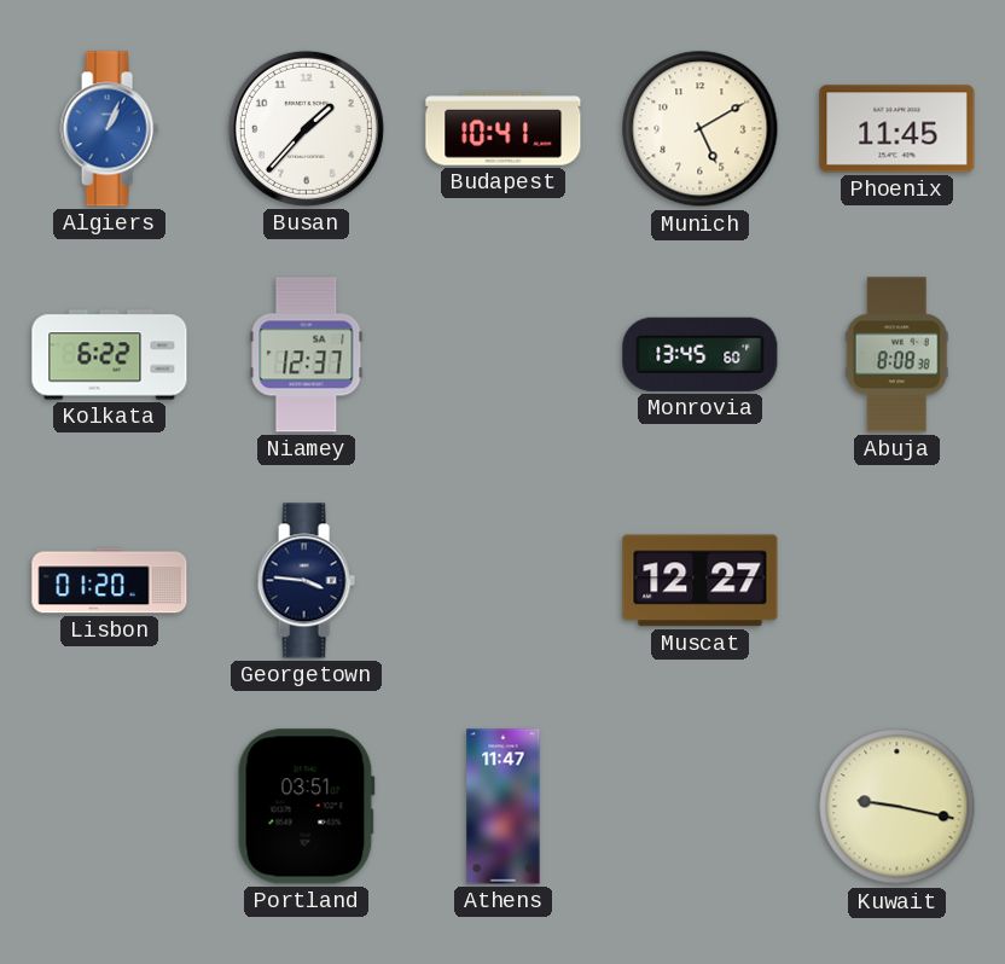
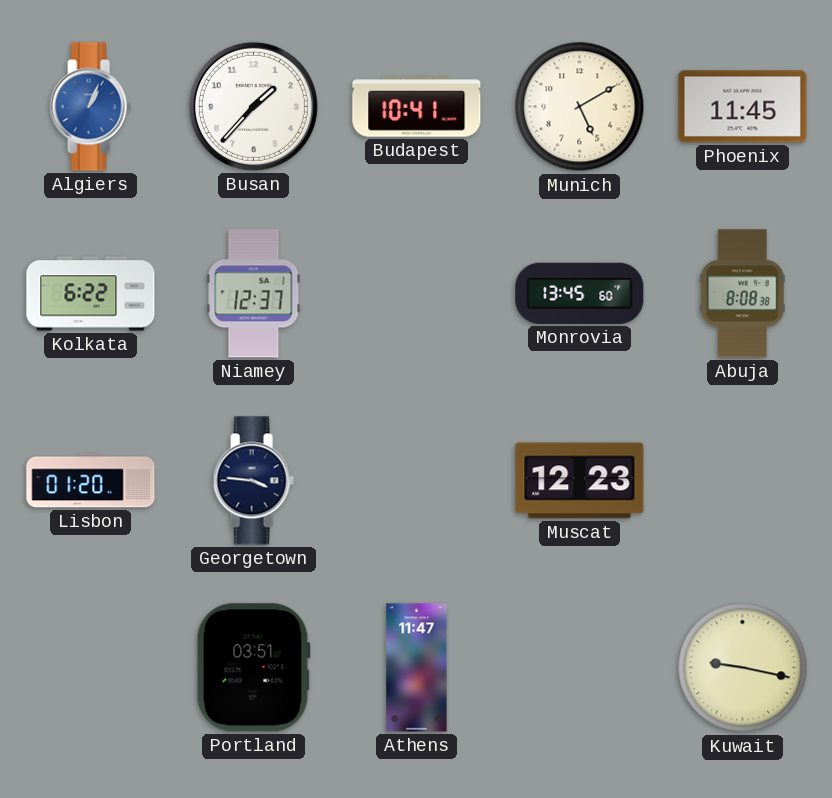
Muscat: 12:27 -> 12:23
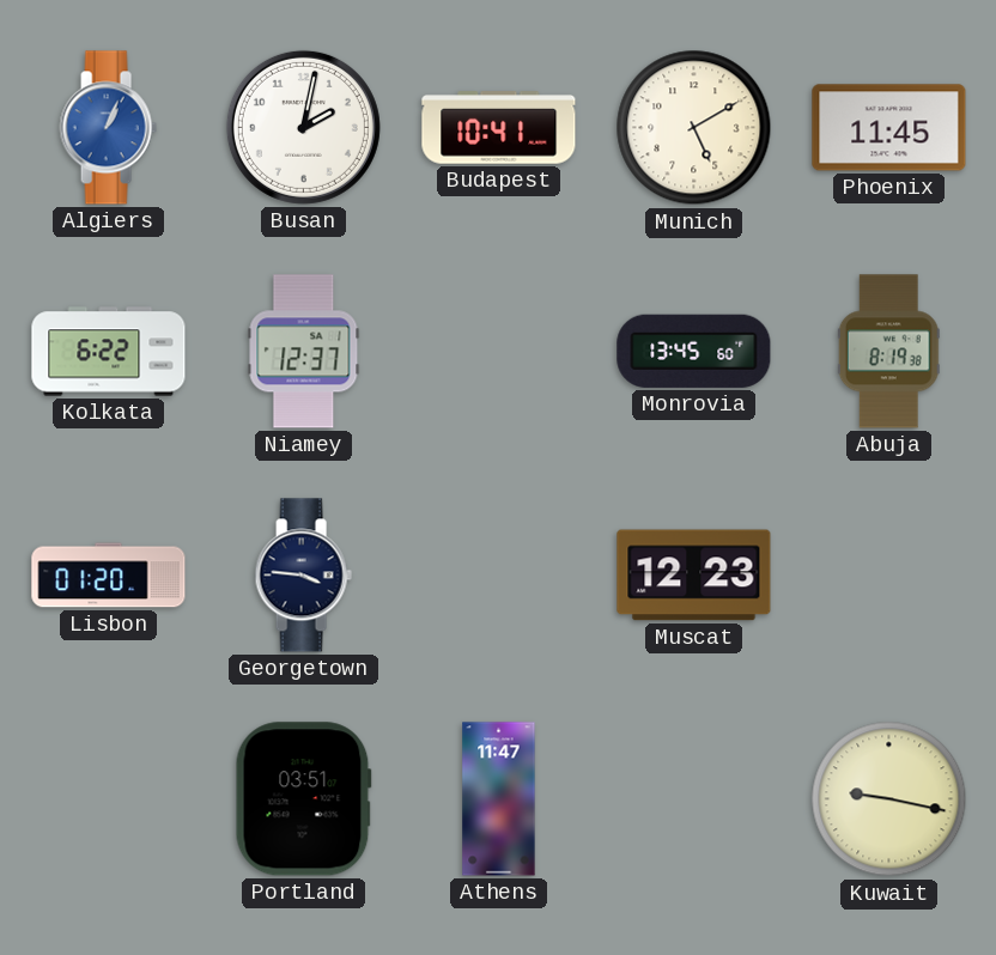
Busan: 1:37 -> 2:02
Abuja: 8:08 -> 8:19
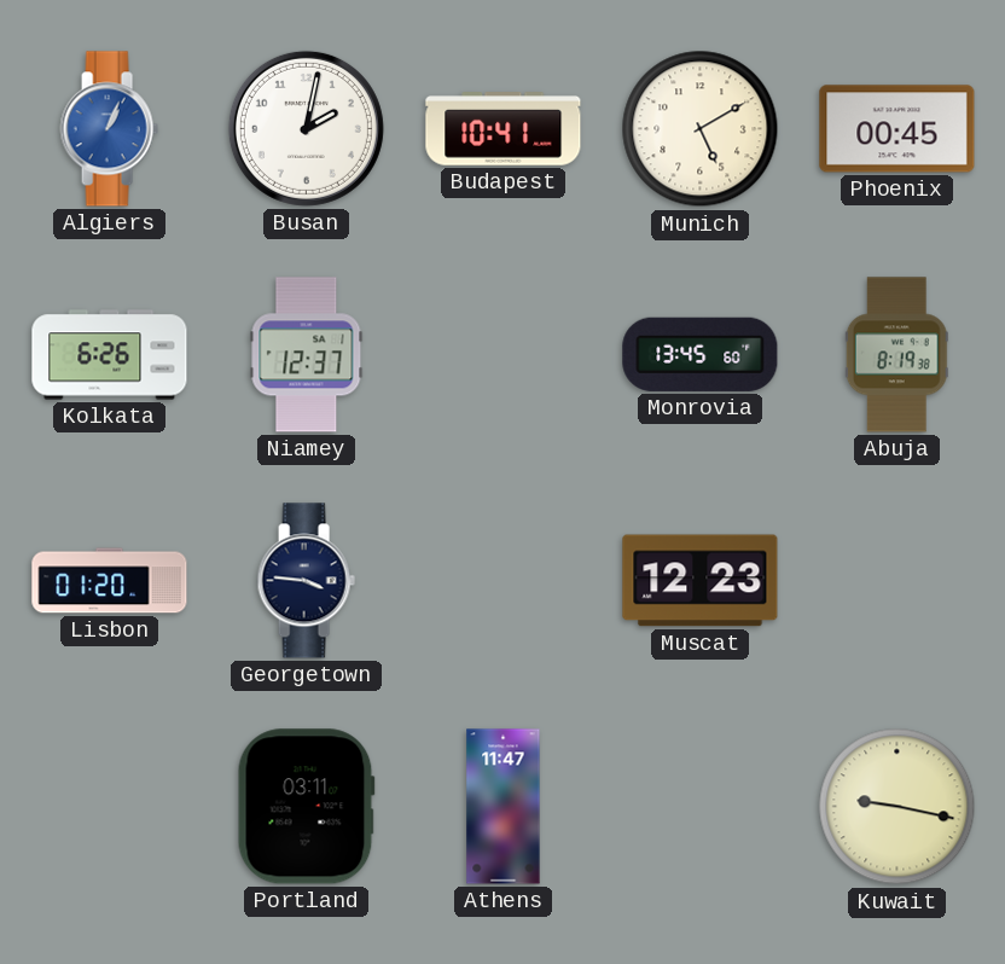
Phoenix: 11:45 -> 00:45
Kolkata: 6:22 -> 6:26
Portland: 03:51 -> 03:11
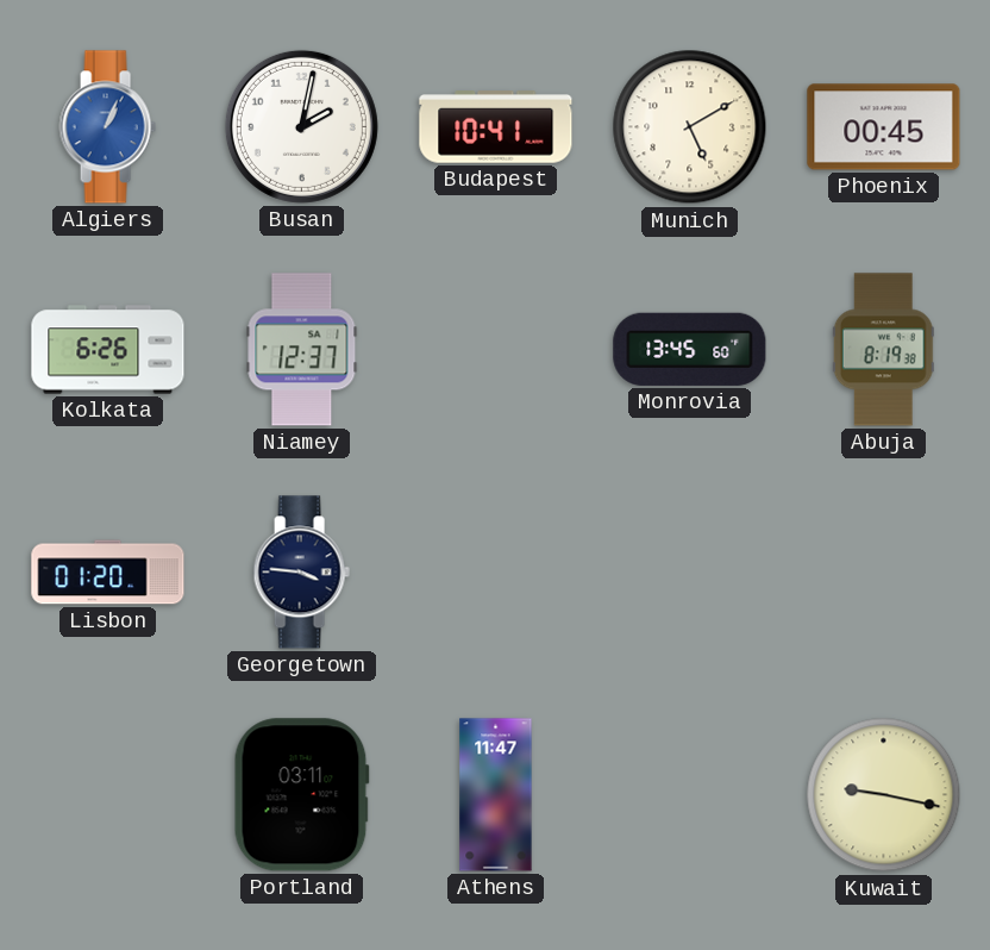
Muscat: 12:23 -> none
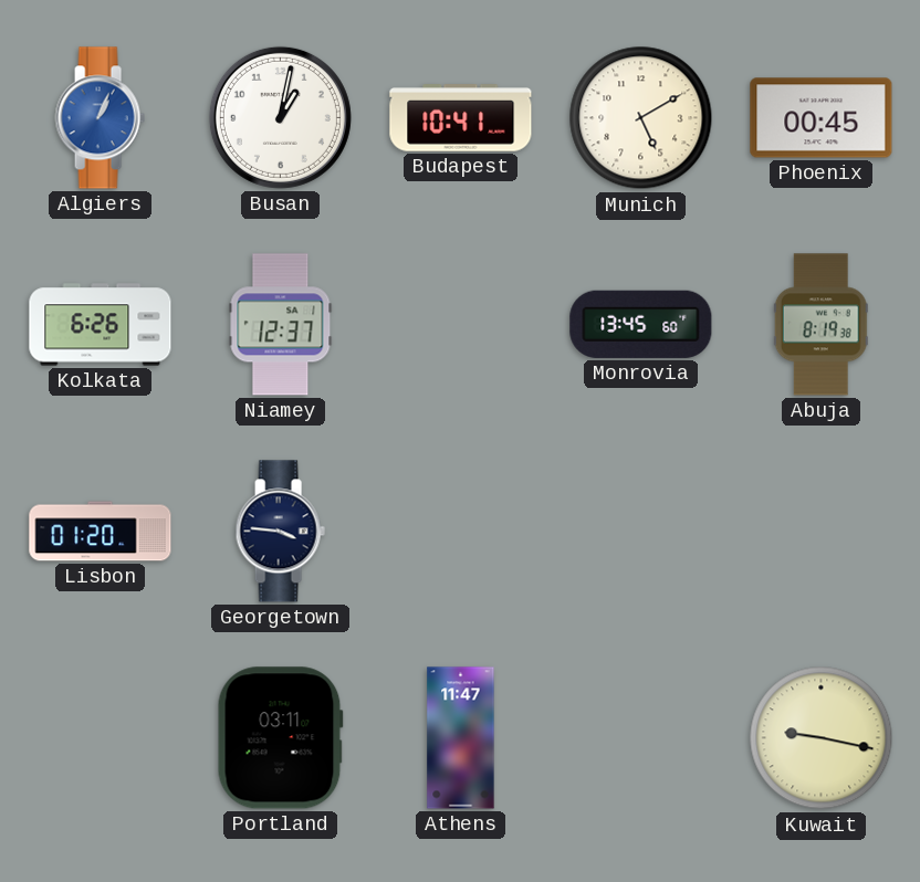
Busan: 2:02 -> 1:02
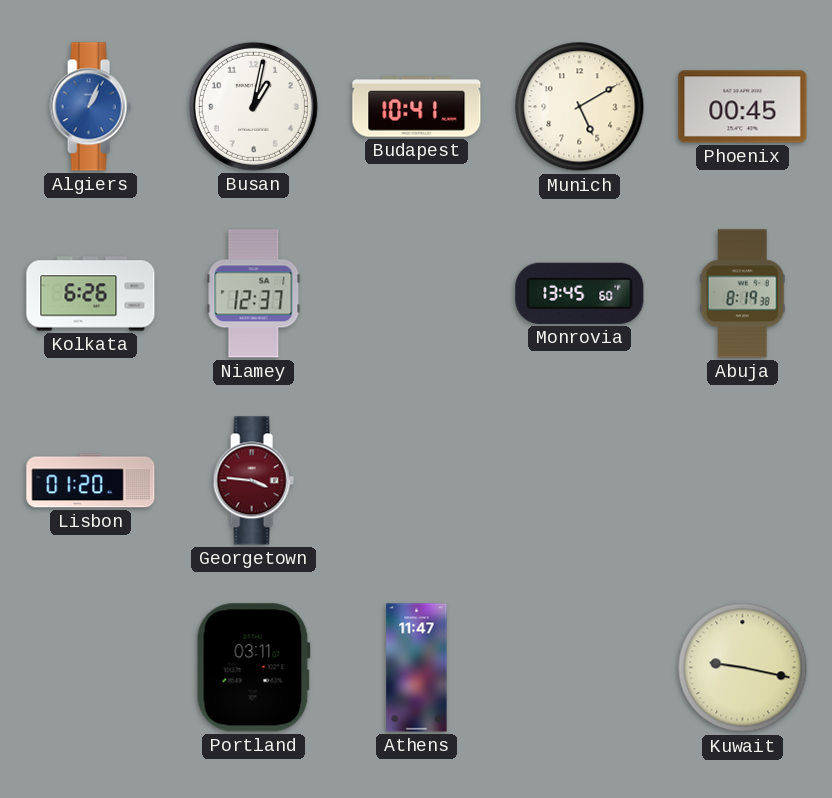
Georgetown dial: navy -> burgundy
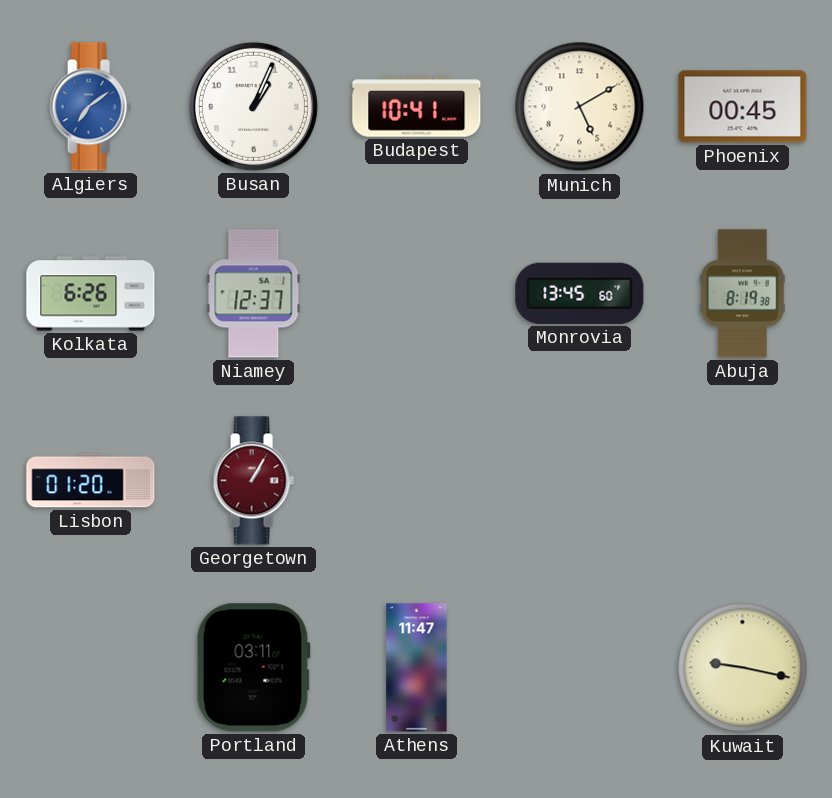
Algiers: 1:04 -> 7:09
Busan: 1:02 -> 1:04
Georgetown: 3:46 -> 1:05
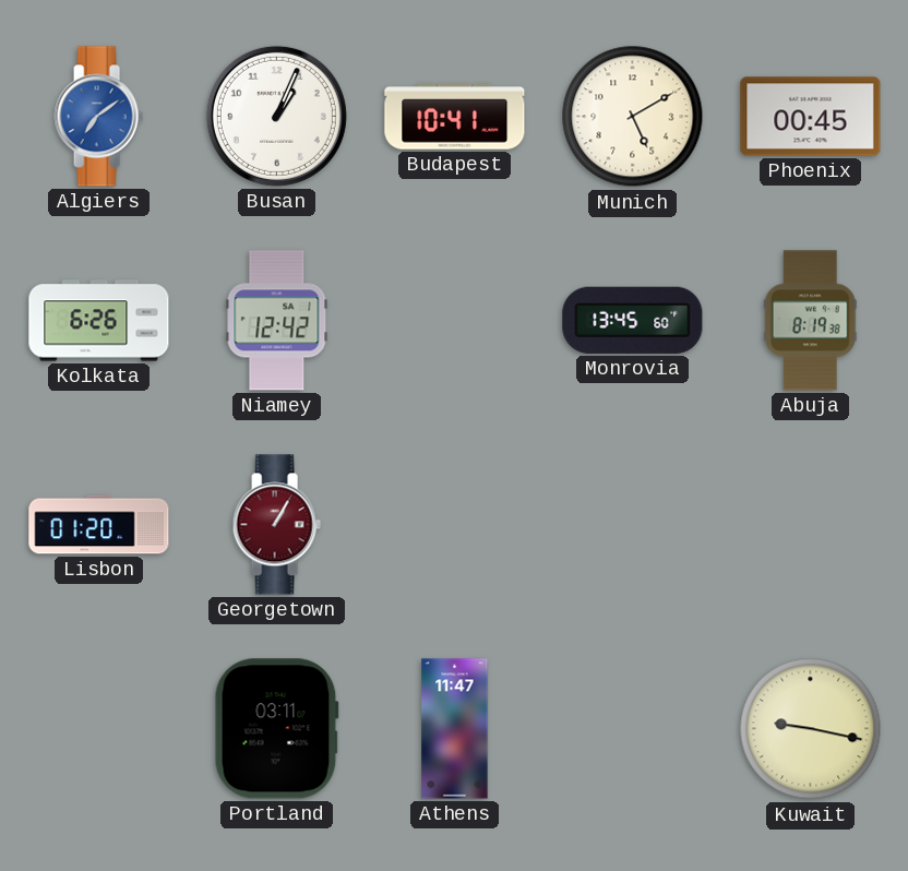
Niamey: 12:37 -> 12:42
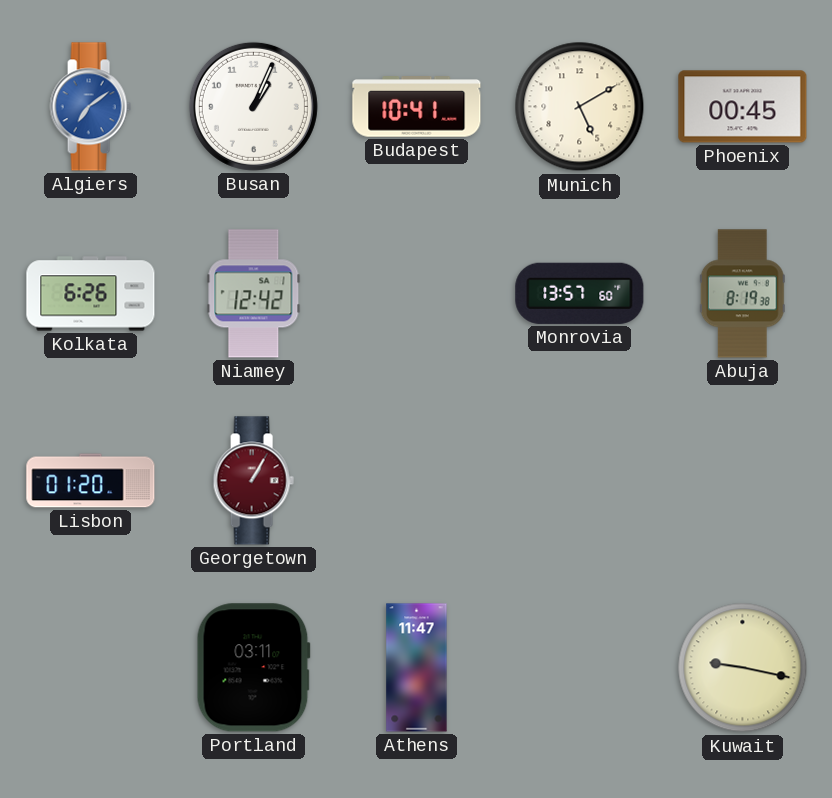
Monrovia: 13:45 -> 13:57
